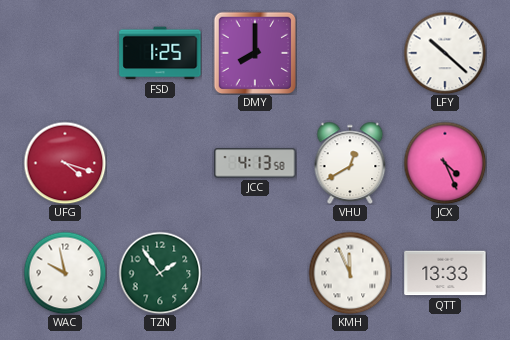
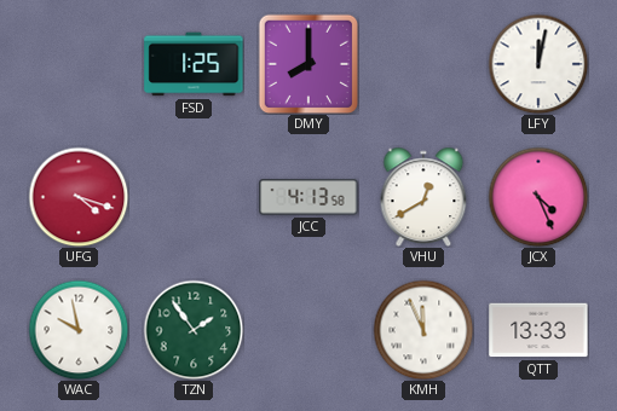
LFY: 10:22 -> 12:02
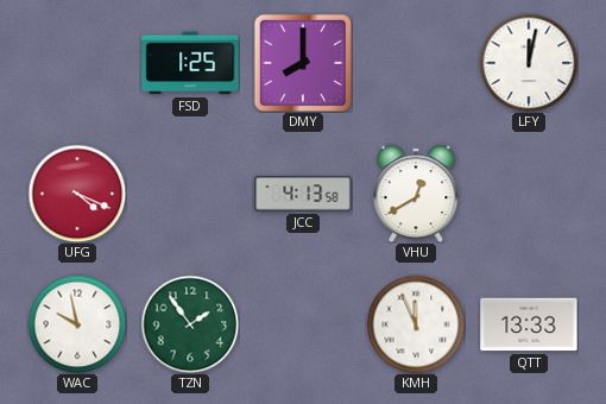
UFG: 4:18 -> 4:19
JCX: 4:26 -> none
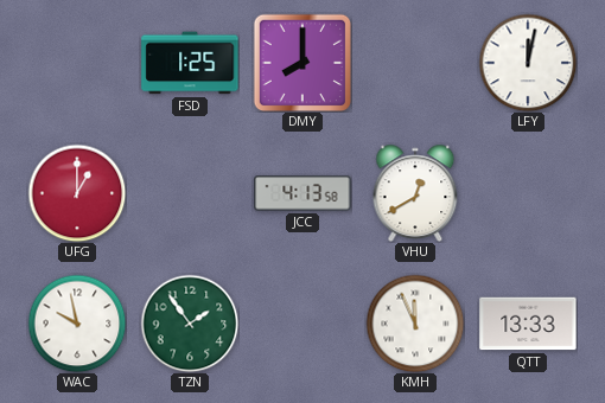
UFG: 4:19 -> 1:00
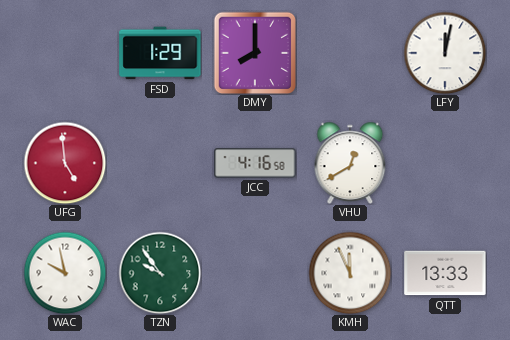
FSD: 1:25 -> 1:29
UFG: 1:00 -> 4:59
JCC: 4:13 -> 4:16
TZN: 1:54 -> 9:54
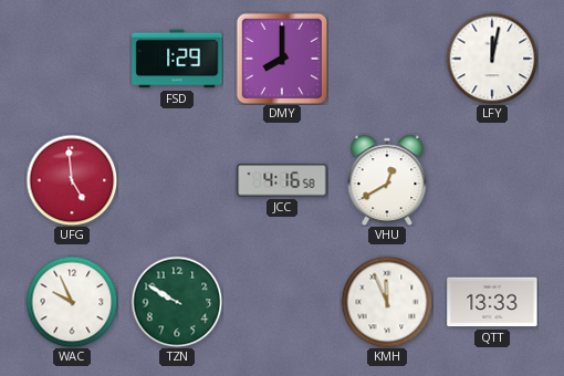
WAC: 9:58 -> 9:56
TZN: 9:54 -> 9:50
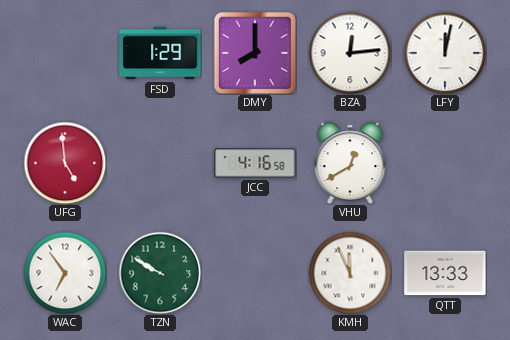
BZA: none -> 12:14
WAC: 9:56 -> 6:54
